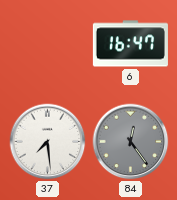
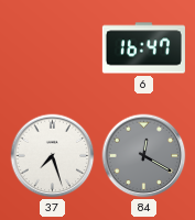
37: 7:29 -> 7:27
84: 12:24 -> 12:20
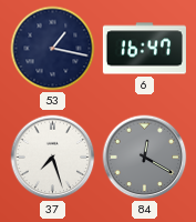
53: none -> 1:17
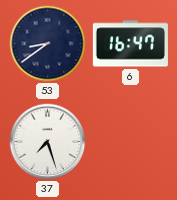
53: 1:17 -> 8:39
84: 12:20 -> none
